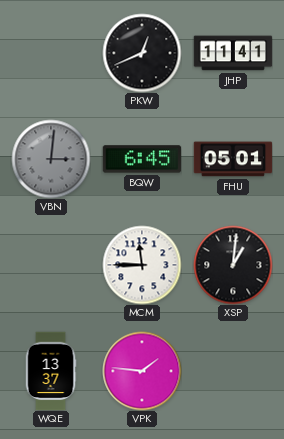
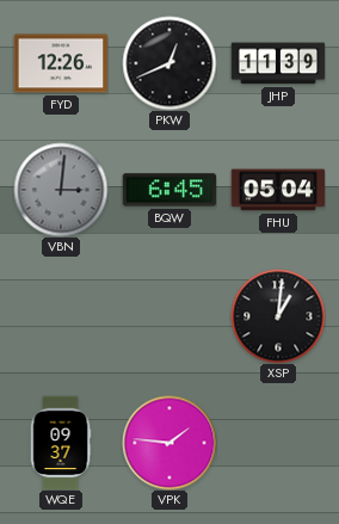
FYD: none -> 12:26
JHP: 11:41 -> 11:39
FHU: 05:01 -> 05:04
MCM: 11:45 -> none
WQE: 13:37 -> 09:37
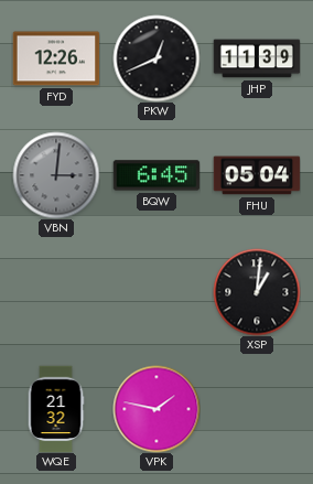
WQE: 09:37 -> 21:32
VPK: 1:46 -> 1:47
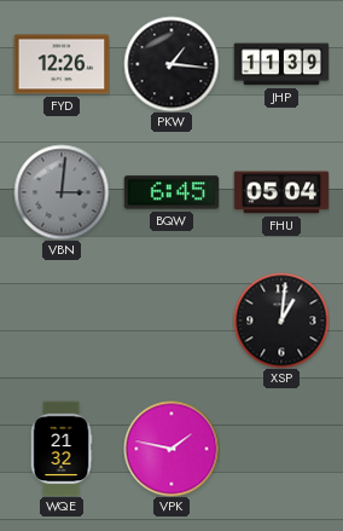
PKW: 12:41 -> 1:16
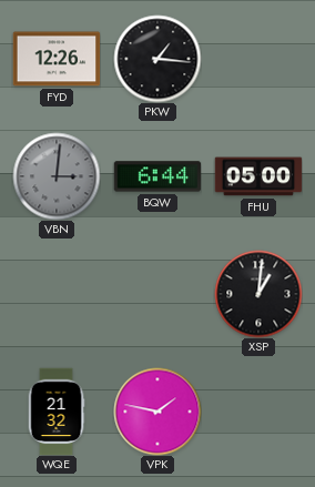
JHP: 11:39 -> none
BQW: 6:45 -> 6:44
FHU: 05:04 -> 05:00
